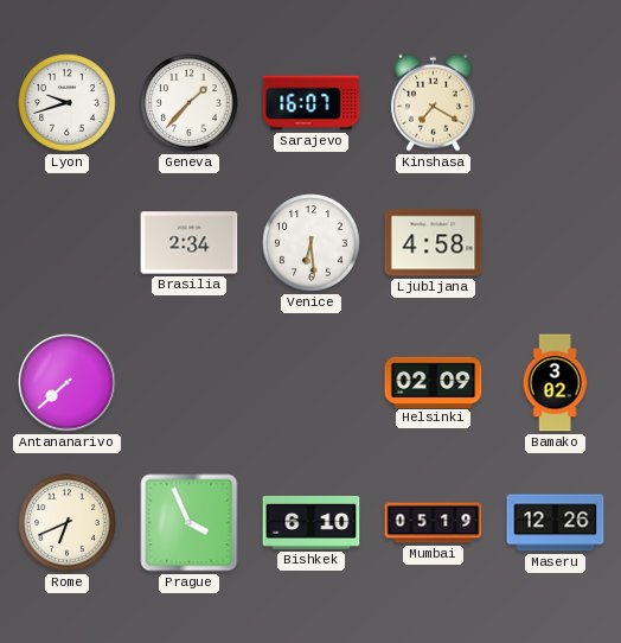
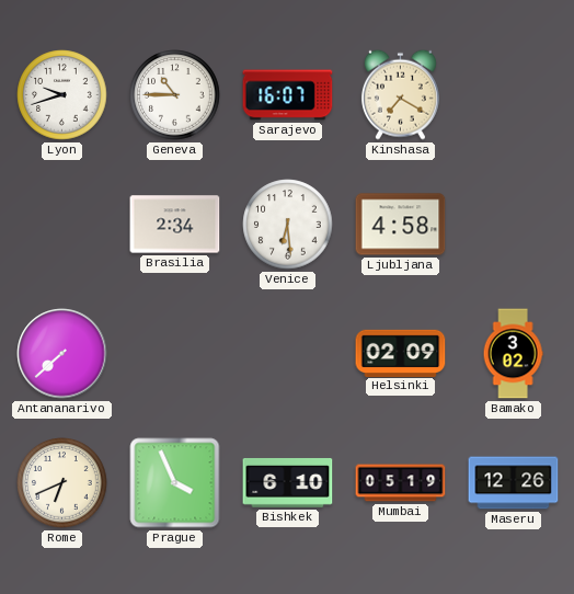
Geneva: 1:37 -> 10:45
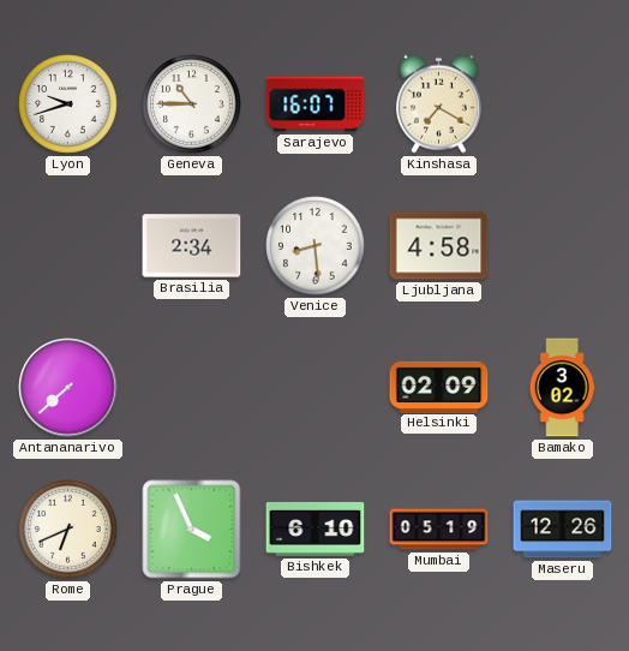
Venice: 6:29 -> 8:29
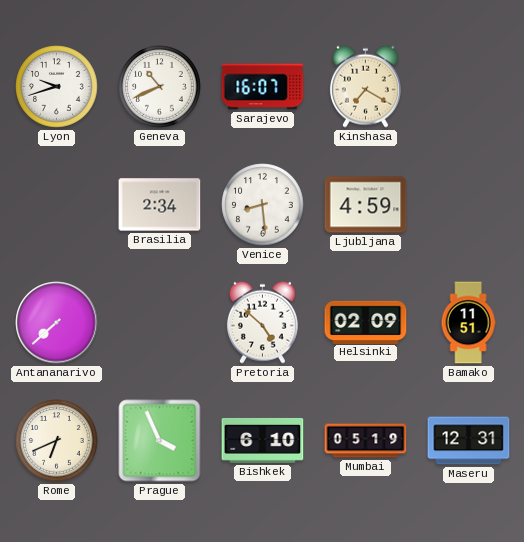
Geneva: 10:45 -> 10:41
Ljubljana: 4:58 -> 4:59
Pretoria: none -> 4:52
Bamako: 3:02 -> 11:51
Maseru: 12:26 -> 12:31
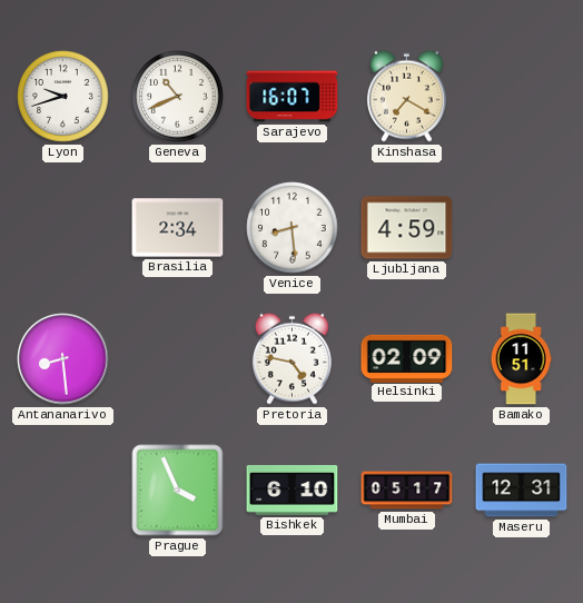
Antananarivo: 7:38 -> 8:29
Pretoria: 4:52 -> 4:47
Rome: 6:41 -> none
Mumbai: 05:19 -> 05:17
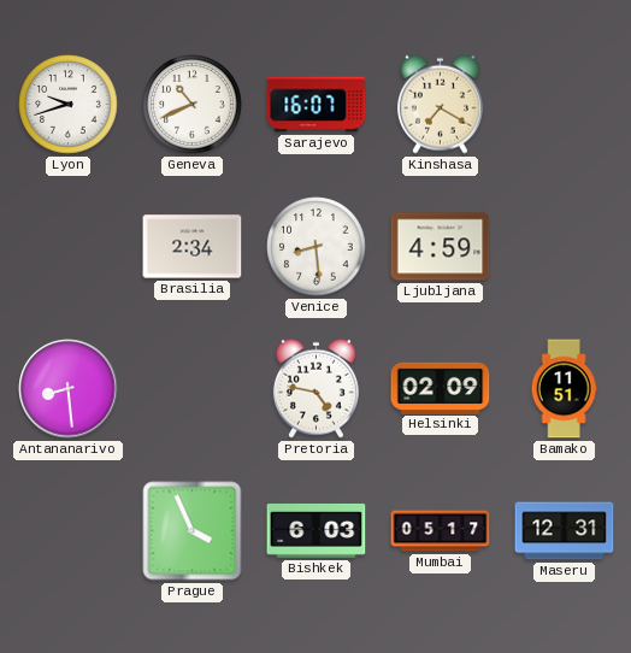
Bishkek: 6:10 -> 6:03
